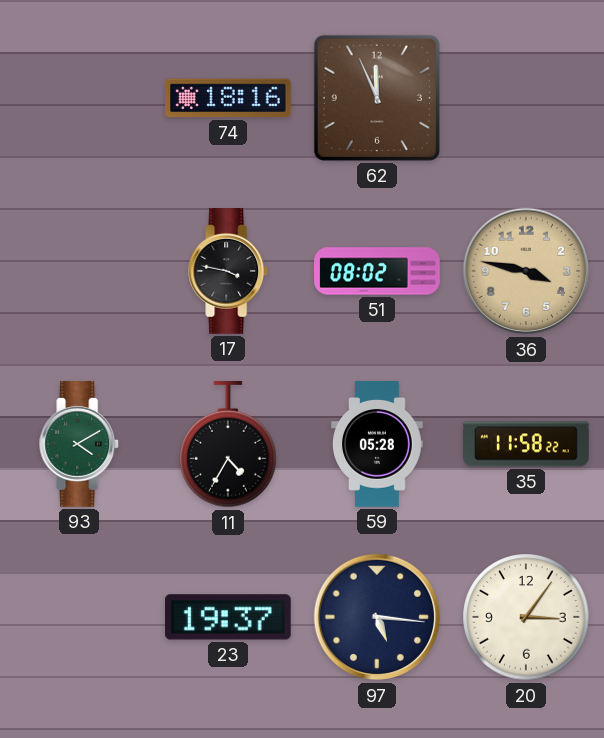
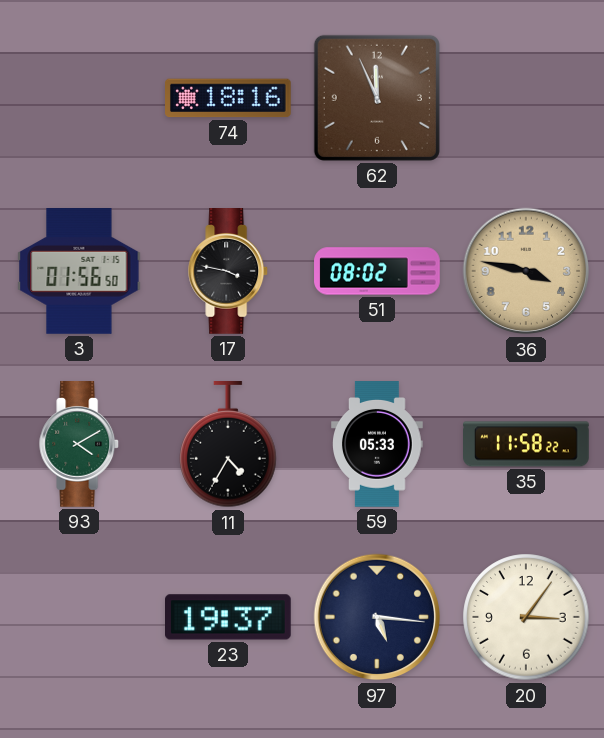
3: none -> 01:56
59: 05:28 -> 05:33
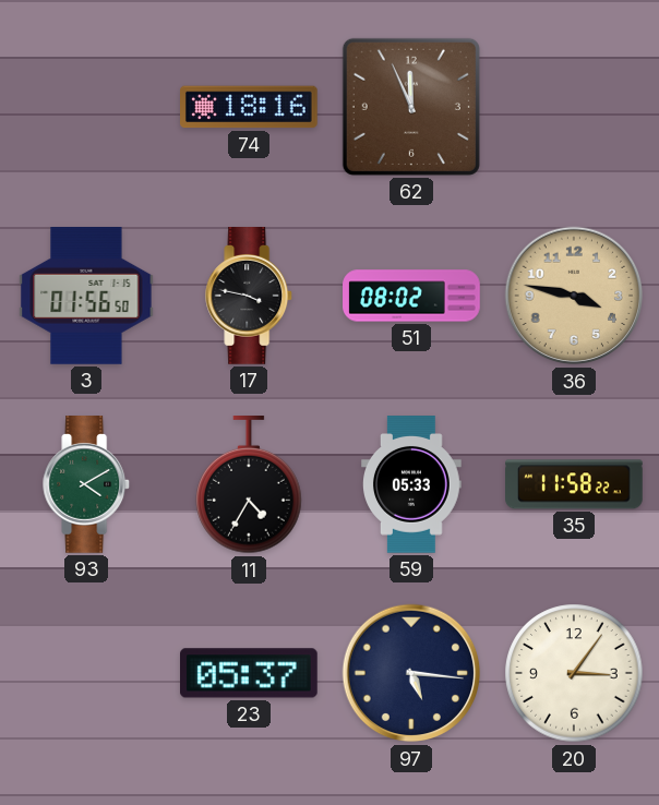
23: 19:37 -> 05:37
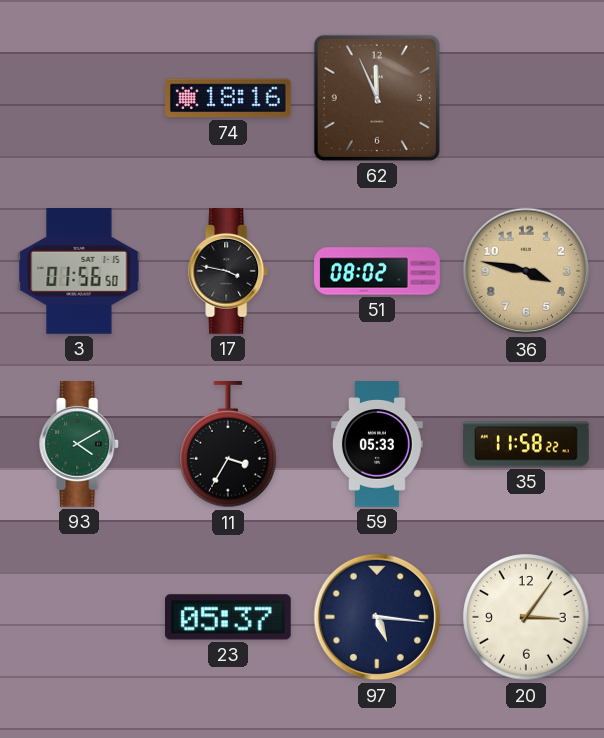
11: 4:35 -> 3:35
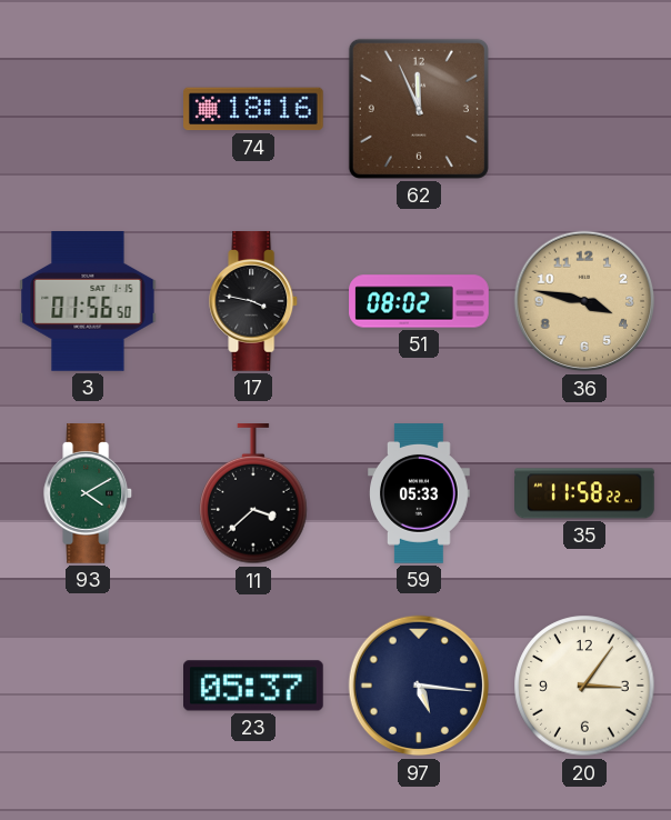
11: 3:35 -> 3:38
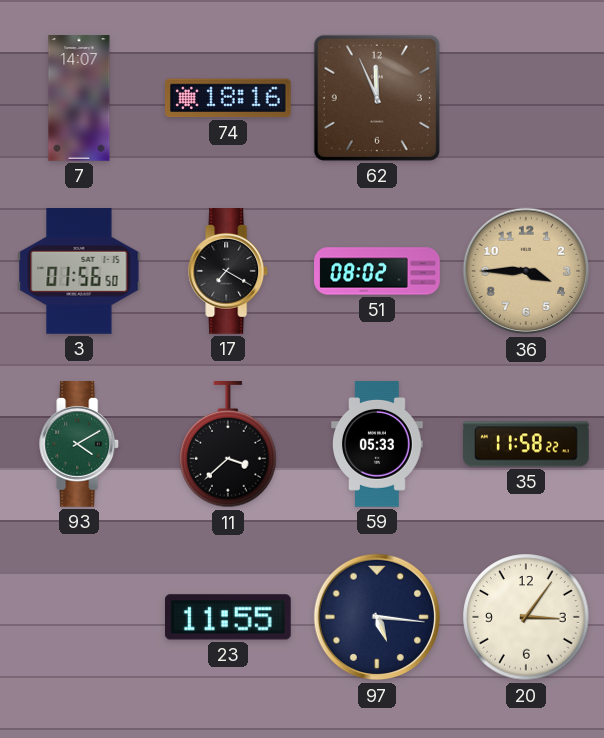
7: none -> 14:07
17: 3:47 -> 7:20
36: 3:47 -> 3:45
23: 05:37 -> 11:55
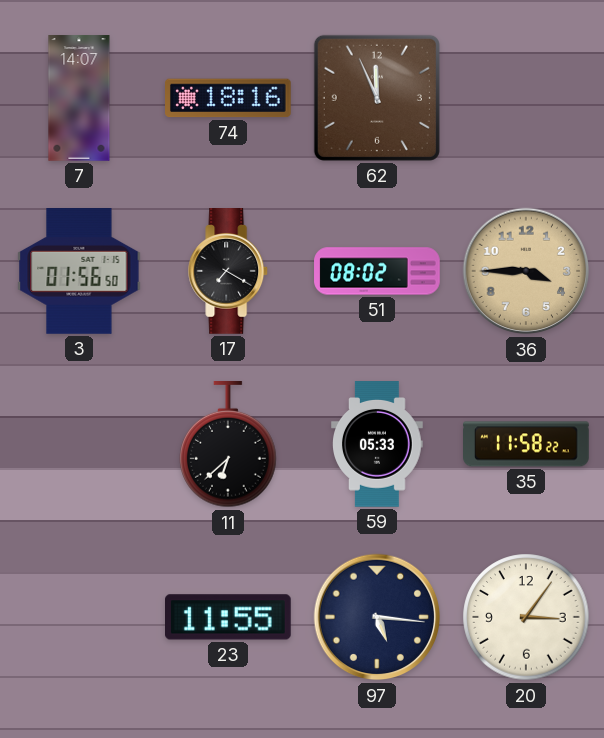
93: 4:10 -> none
11: 3:38 -> 6:38
